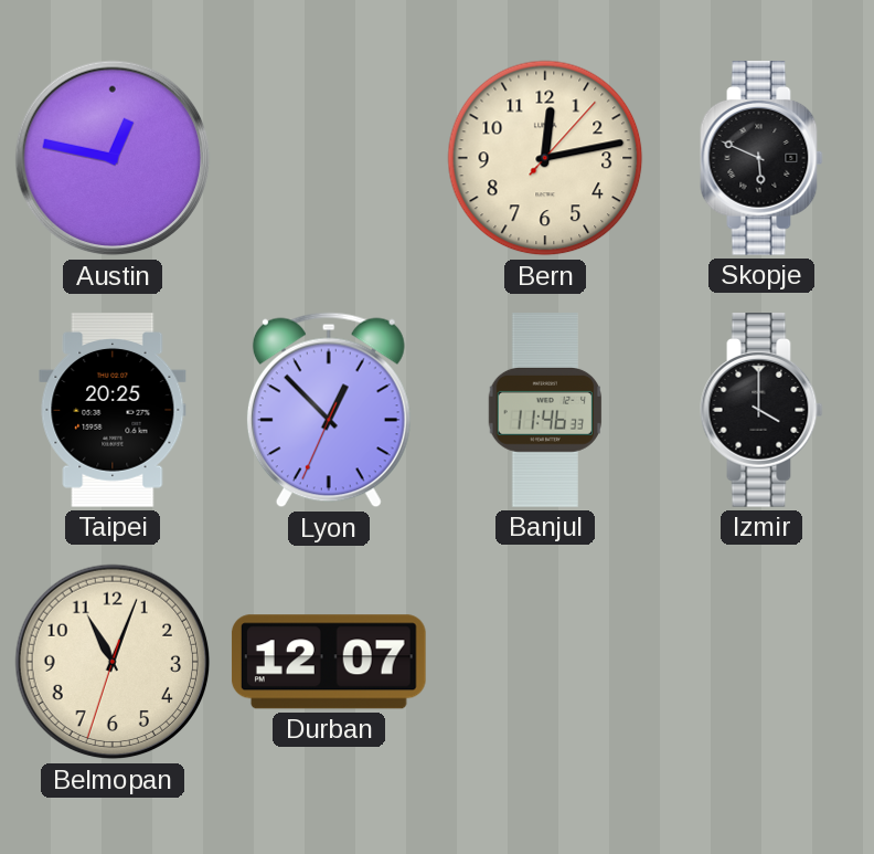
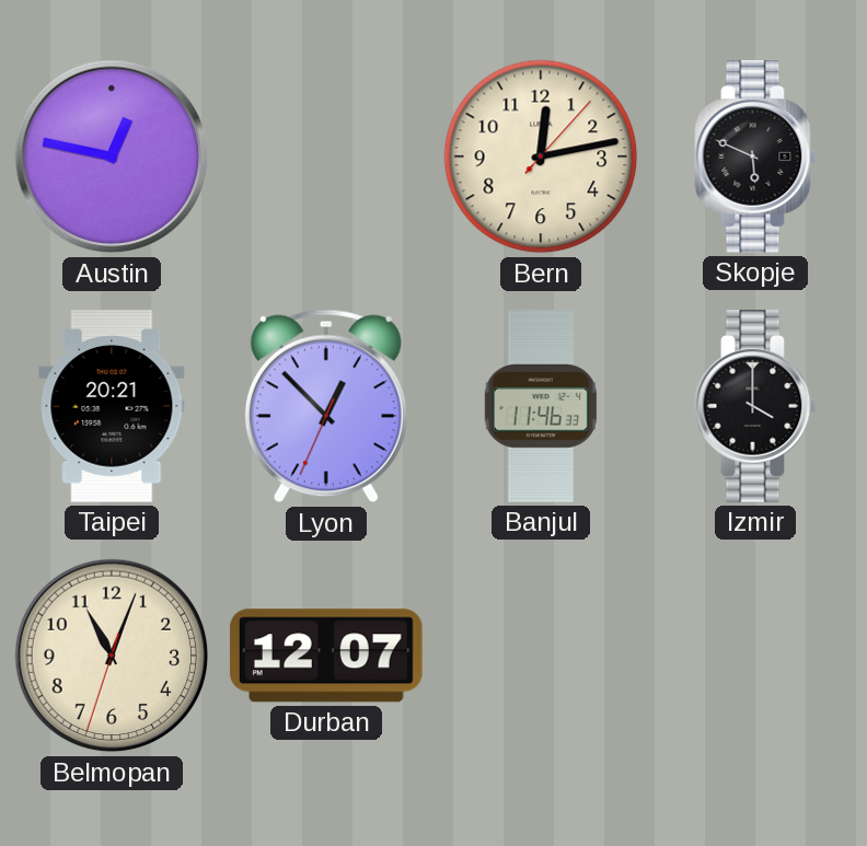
Taipei: 20:25 -> 20:21
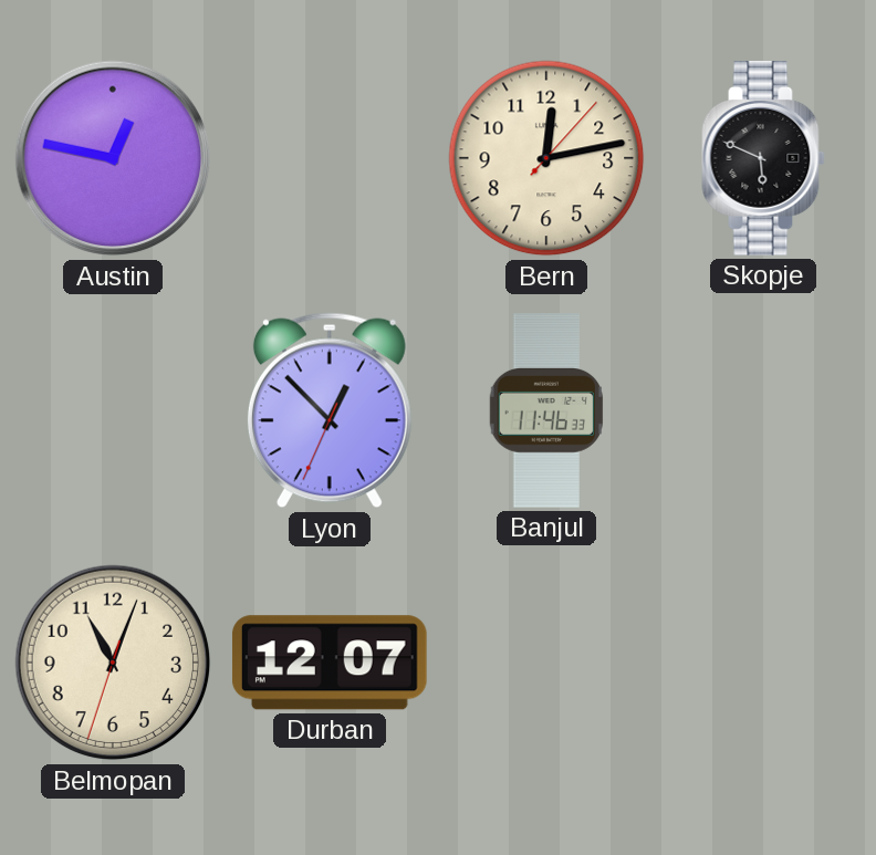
Taipei: 20:21 -> none
Izmir: 4:00 -> none
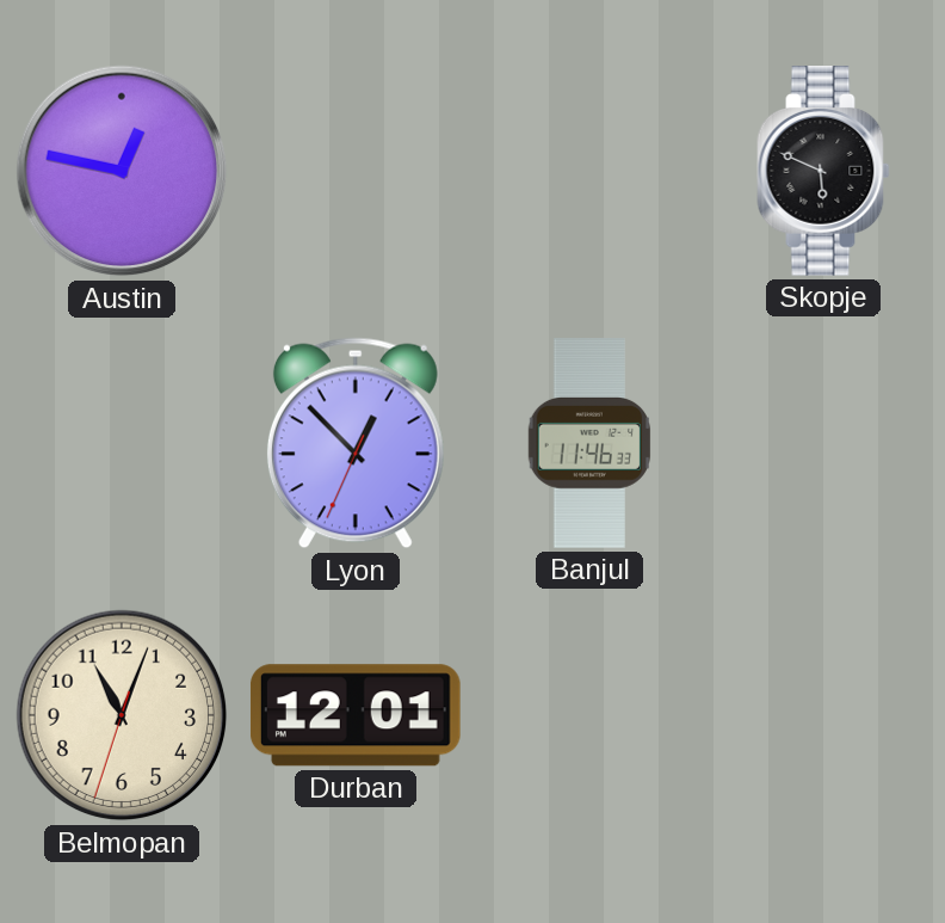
Bern: 12:13 -> none
Durban: 12:07 -> 12:01
